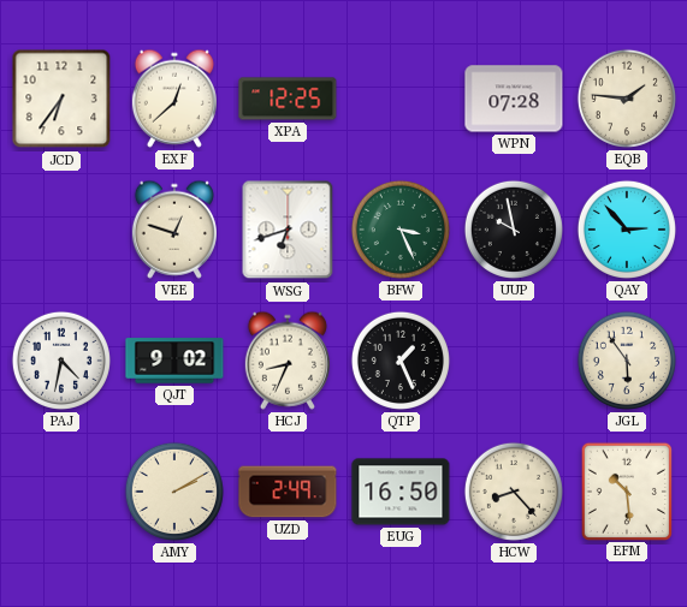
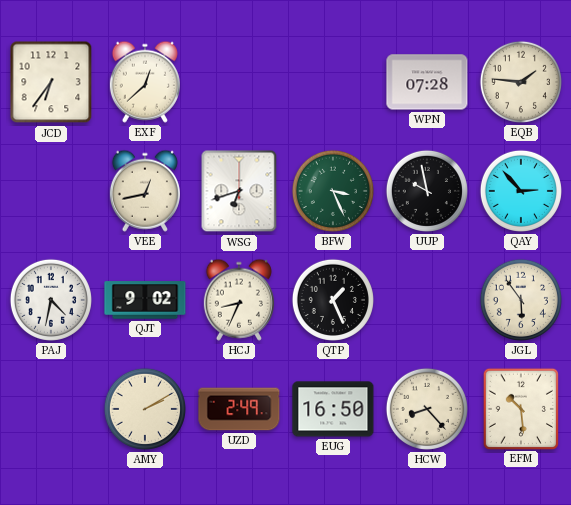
XPA: 12:25 -> none
VEE: 12:48 -> 12:43
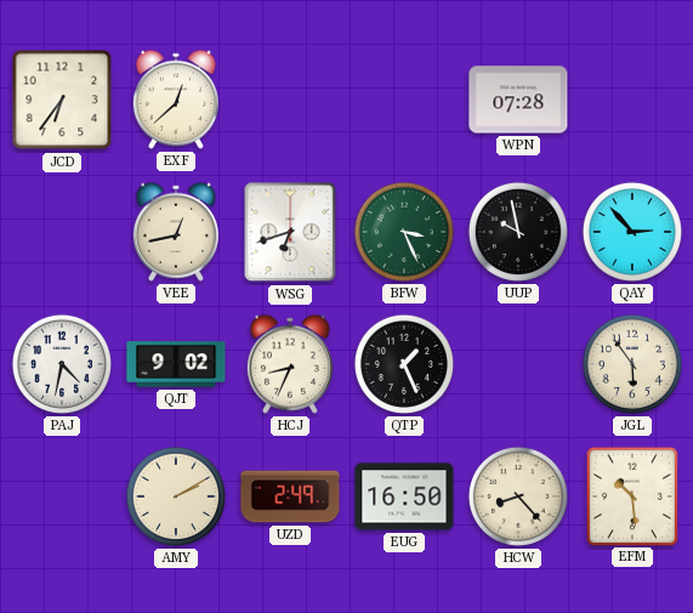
EQB: 1:46 -> none
